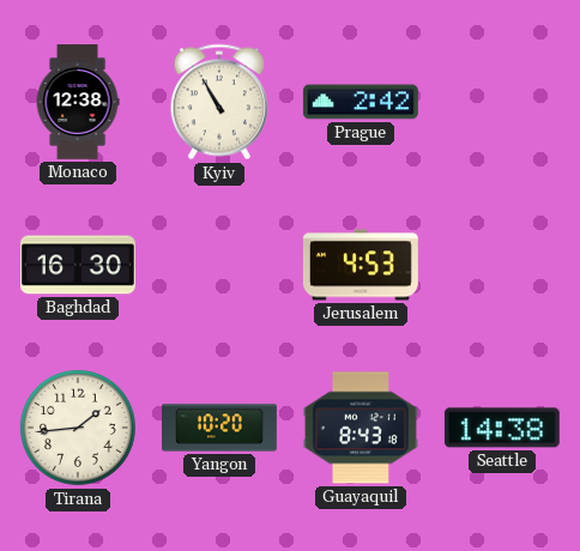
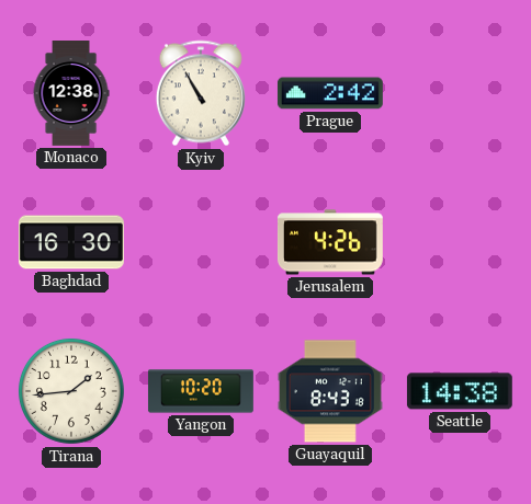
Jerusalem: 4:53 -> 4:26
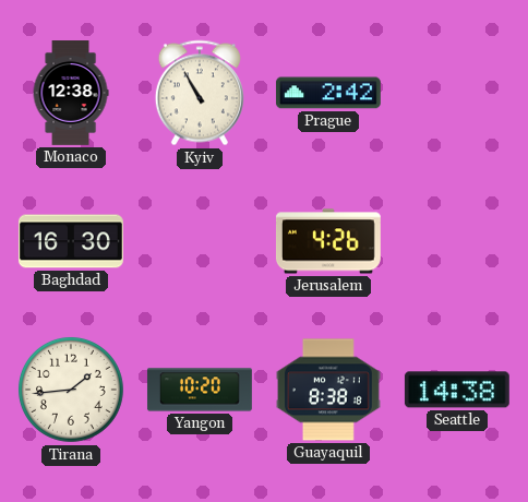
Guayaquil: 8:43 -> 8:38
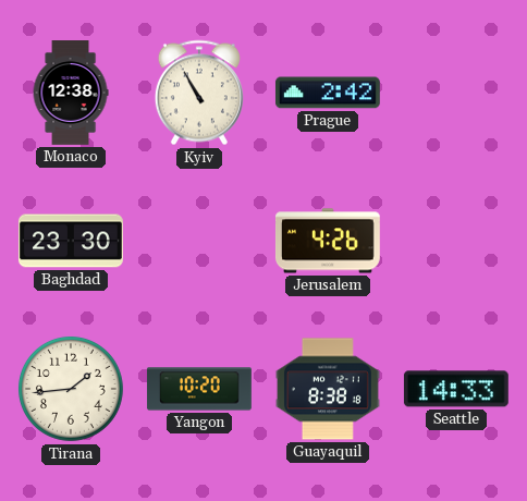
Baghdad: 16:30 -> 23:30
Seattle: 14:38 -> 14:33
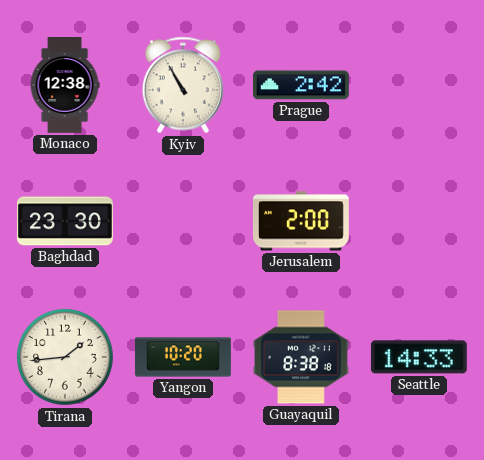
Jerusalem: 4:26 -> 2:00
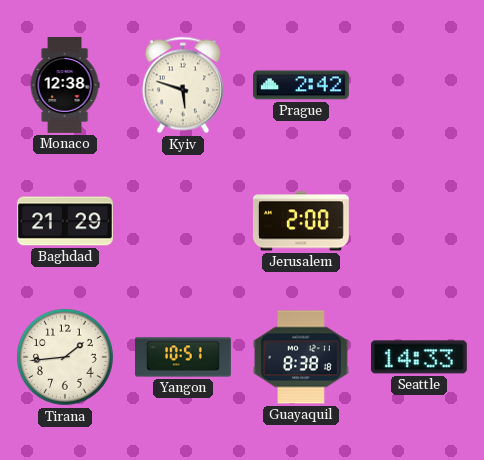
Kyiv: 10:55 -> 5:48
Baghdad: 23:30 -> 21:29
Yangon: 10:20 -> 10:51
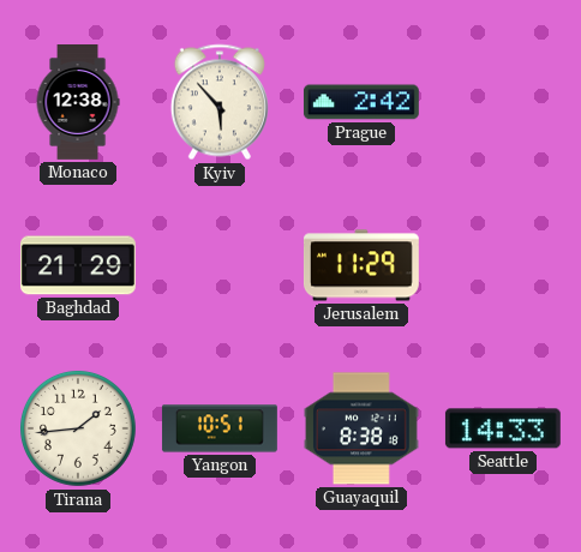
Kyiv: 5:48 -> 5:53
Jerusalem: 2:00 -> 11:29
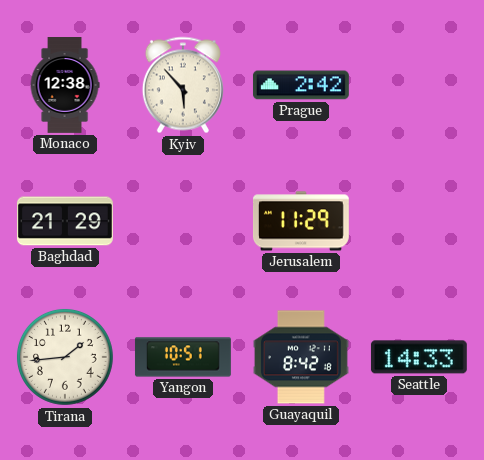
Guayaquil: 8:38 -> 8:42
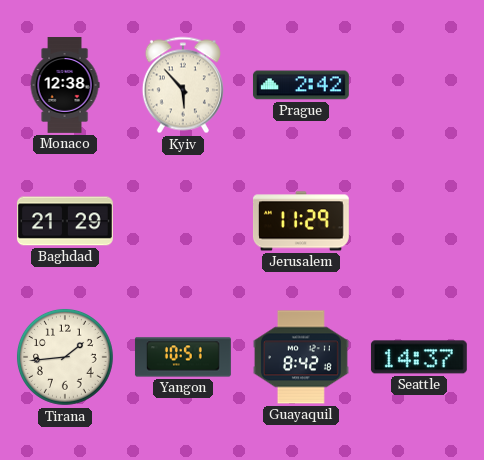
Seattle: 14:33 -> 14:37
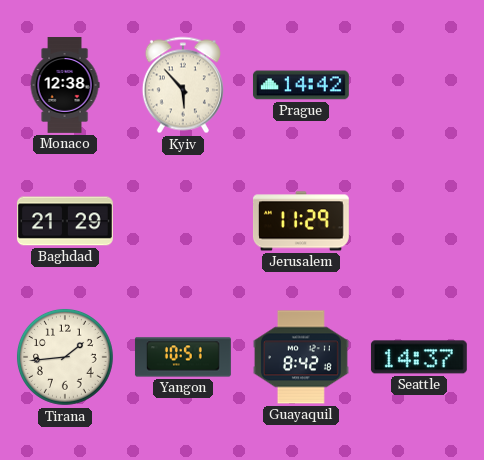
Prague: 2:42 -> 14:42
